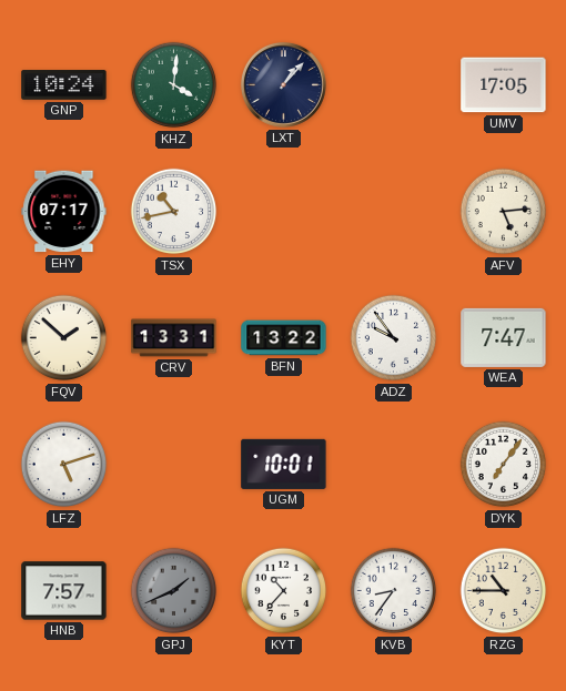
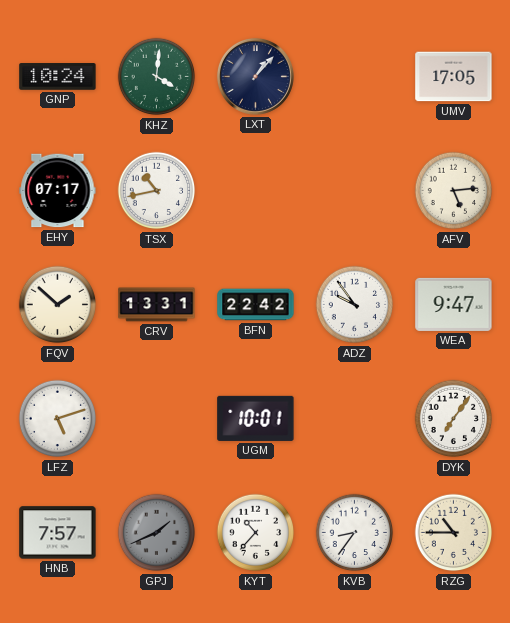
BFN: 13:22 -> 22:42
WEA: 7:47 -> 9:47
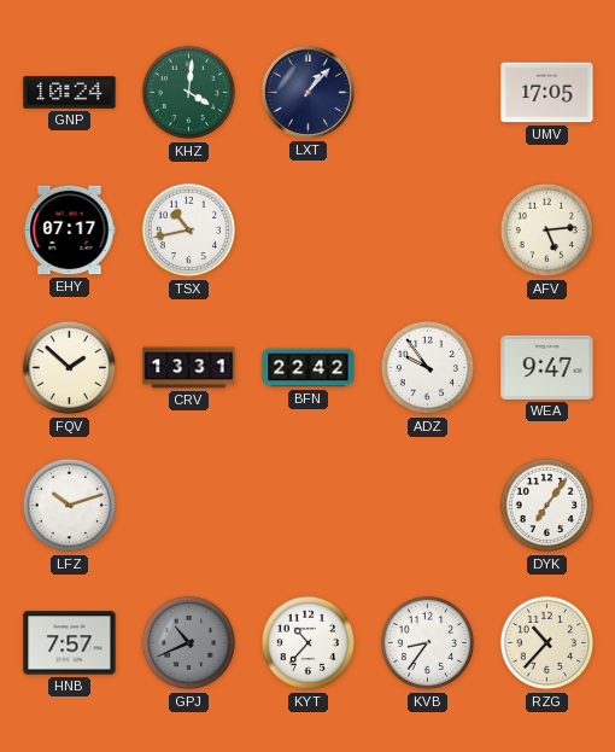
LFZ: 5:12 -> 10:12
UGM: 10:01 -> none
GPJ: 1:41 -> 10:41
RZG: 10:45 -> 10:37
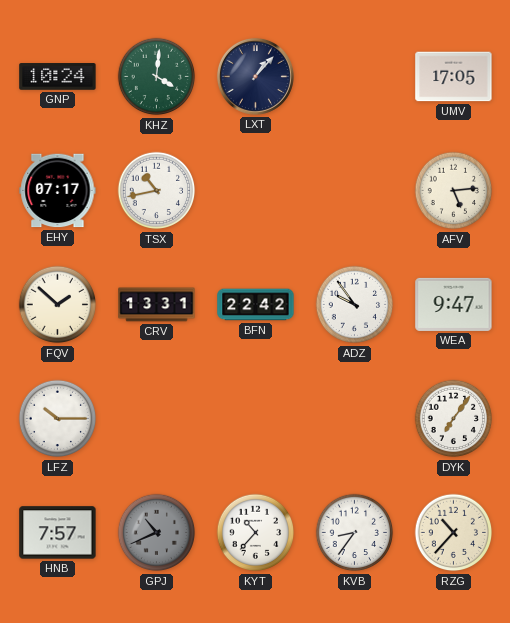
LFZ: 10:12 -> 10:15
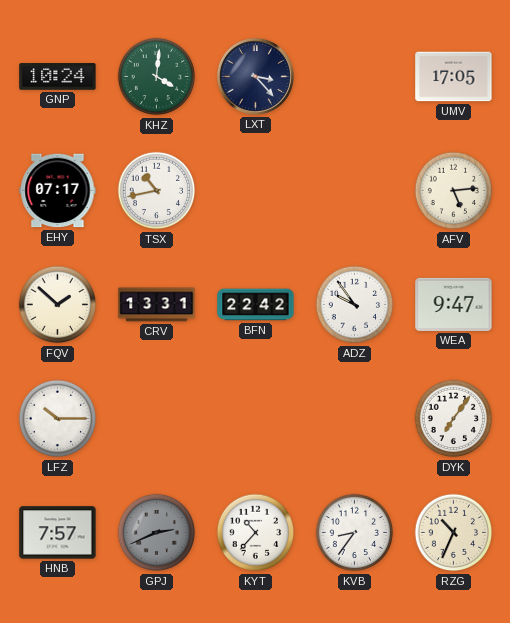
LXT: 1:07 -> 3:23
GPJ: 10:41 -> 2:41
RZG: 10:37 -> 10:34
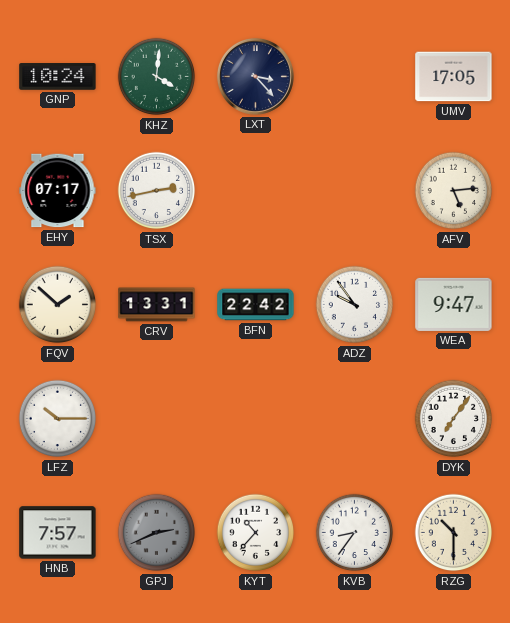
TSX: 10:43 -> 2:43
RZG: 10:34 -> 10:30
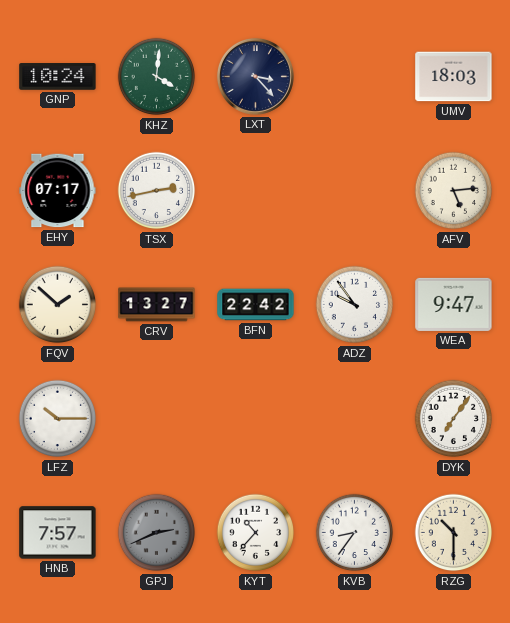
UMV: 17:05 -> 18:03
CRV: 13:31 -> 13:27
